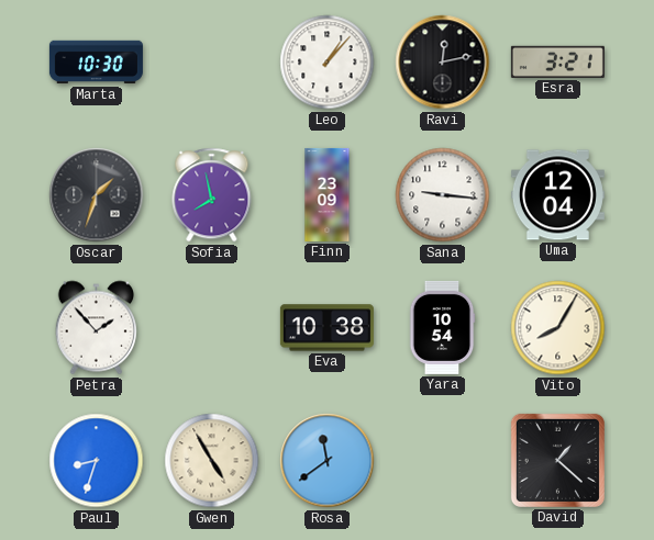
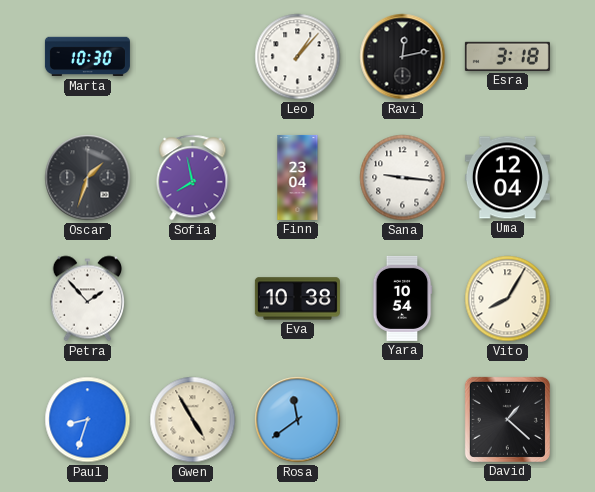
Esra: 3:21 -> 3:18
Finn: 23:09 -> 23:04
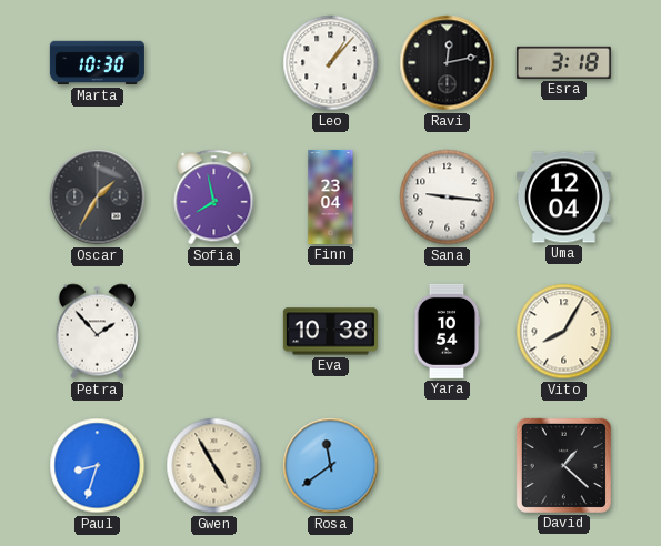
Oscar: 1:33 -> 1:35
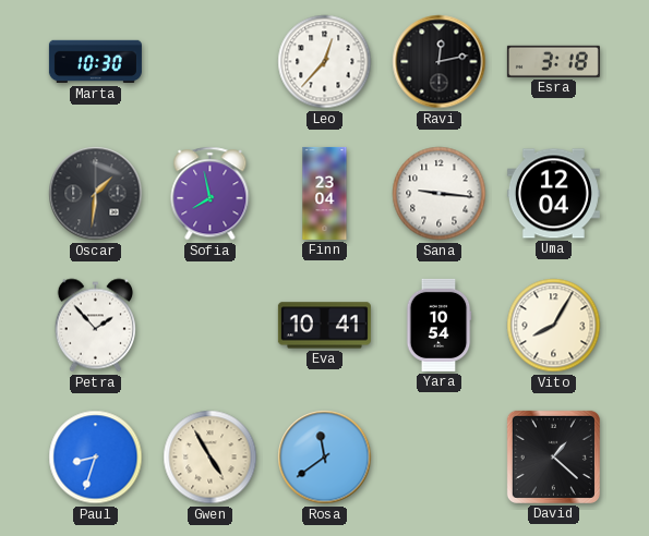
Leo: 1:07 -> 12:37
Oscar: 1:35 -> 1:31
Eva: 10:38 -> 10:41
